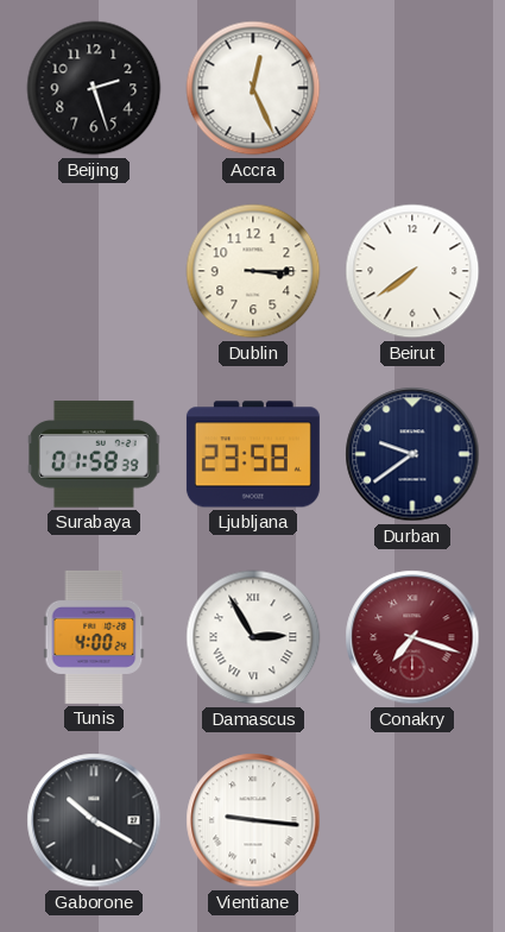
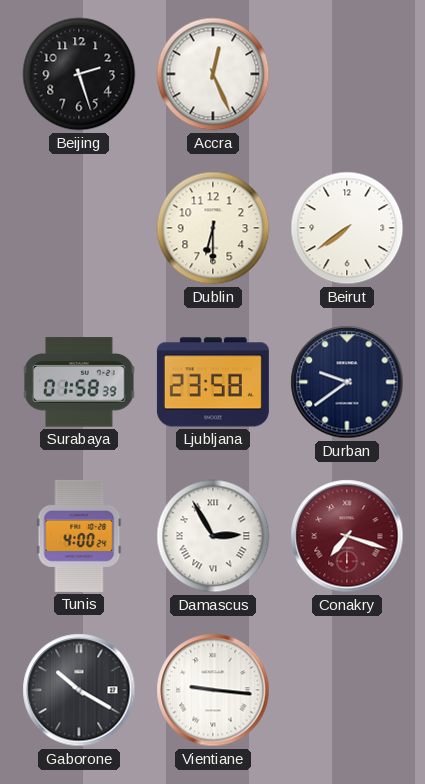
Dublin: 3:15 -> 6:30
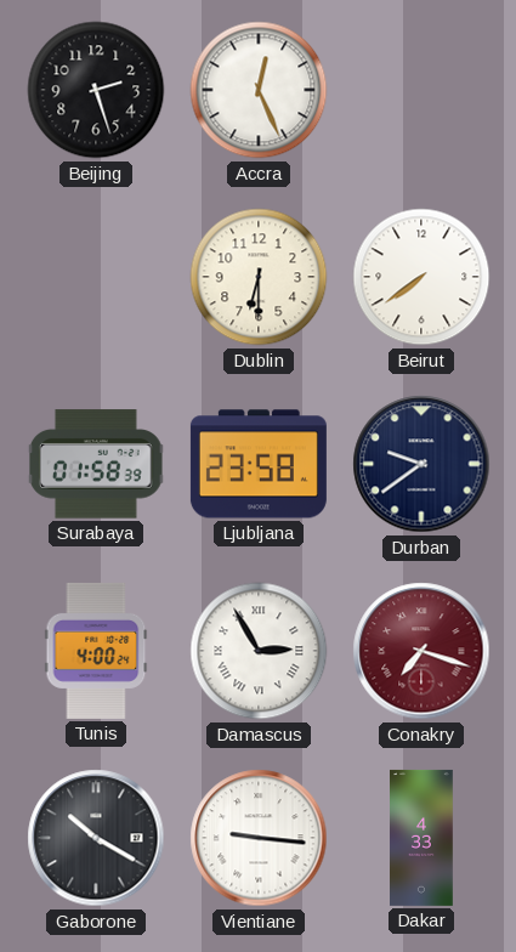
Dakar: none -> 4:33
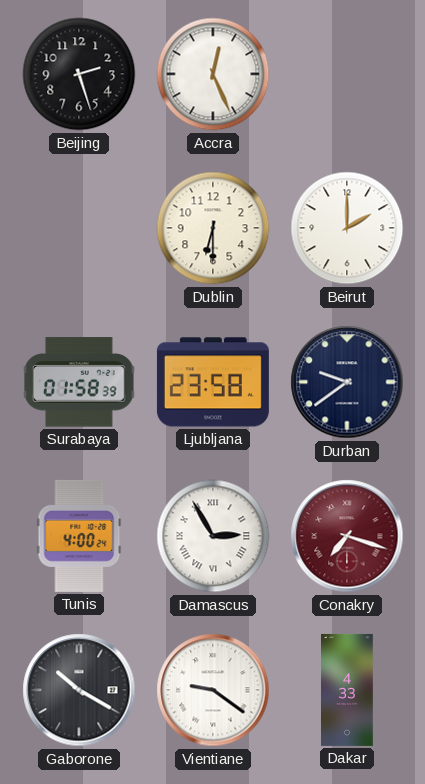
Beirut: 7:39 -> 2:00
Vientiane: 9:16 -> 9:21
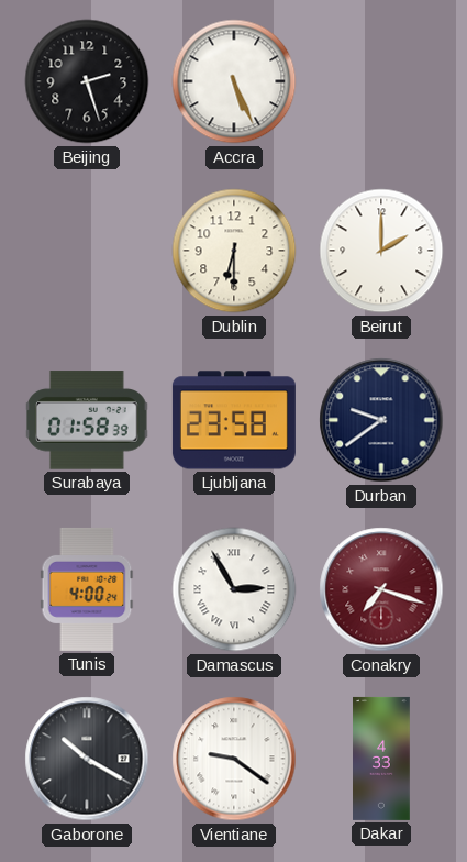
Accra: 12:26 -> 5:26
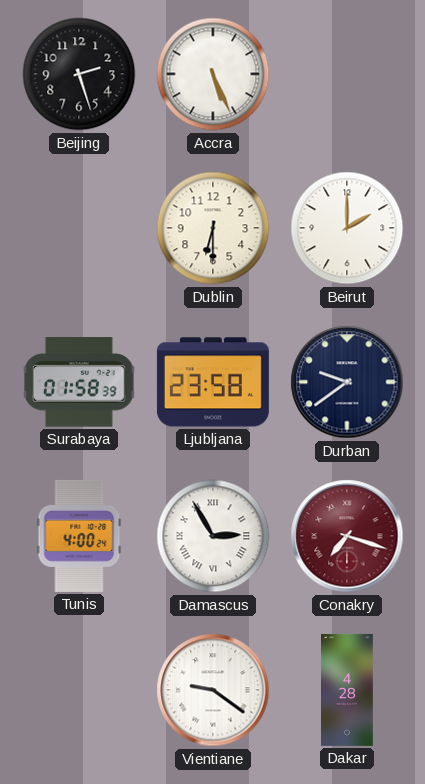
Gaborone: 10:20 -> none
Dakar: 4:33 -> 4:28
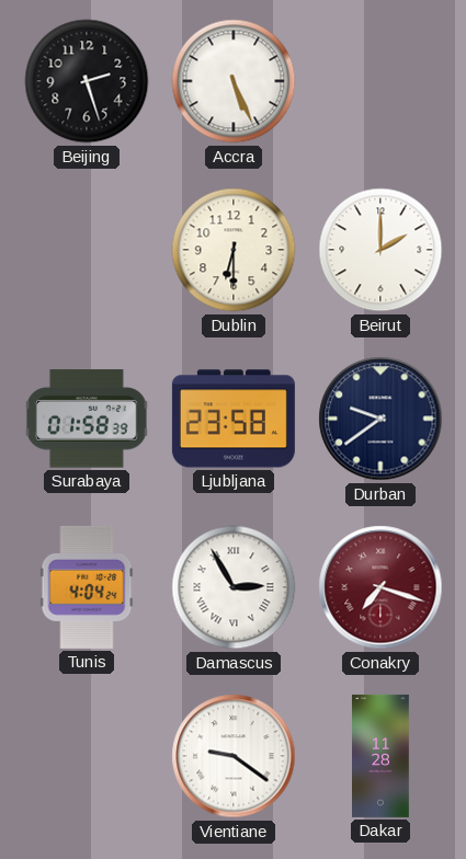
Tunis: 4:00 -> 4:04
Dakar: 4:28 -> 11:28
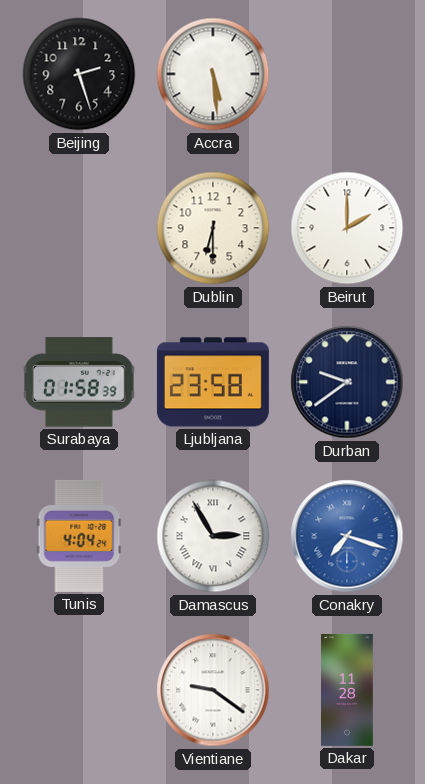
Accra: 5:26 -> 5:29
Conakry dial: burgundy -> blue
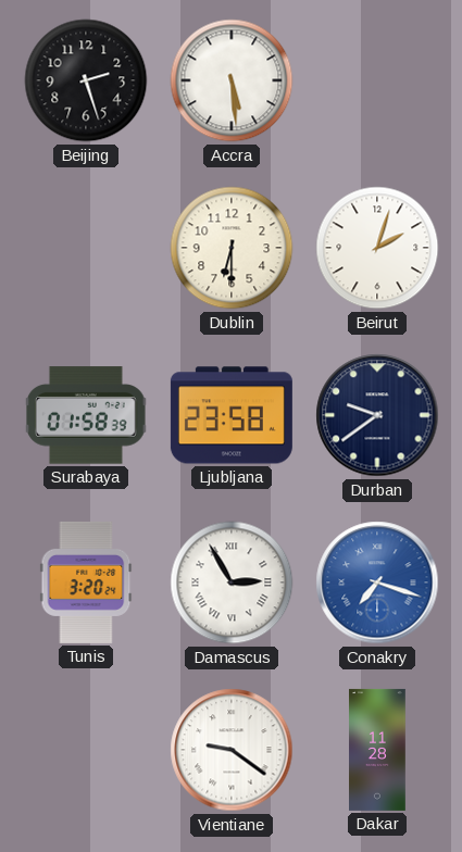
Beirut: 2:00 -> 2:03
Tunis: 4:04 -> 3:20
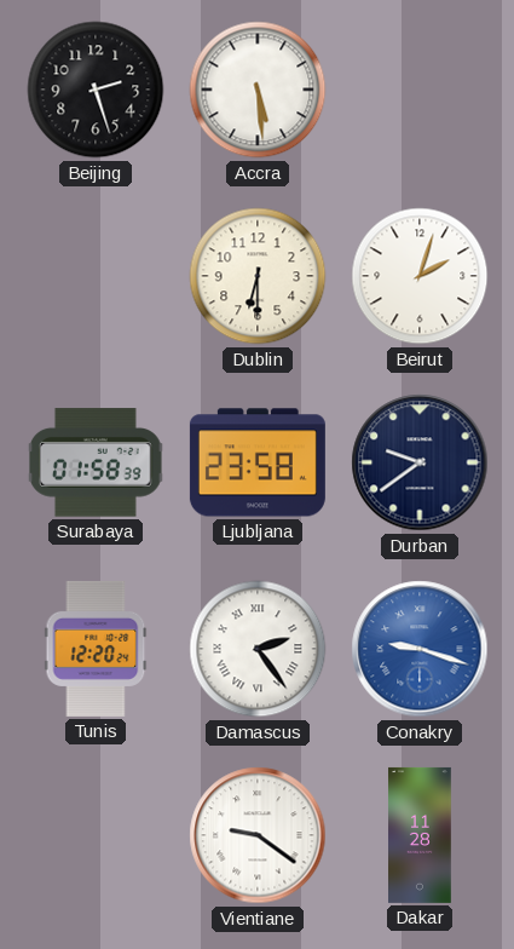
Tunis: 3:20 -> 12:20
Damascus: 2:55 -> 2:24
Conakry: 7:18 -> 9:18
